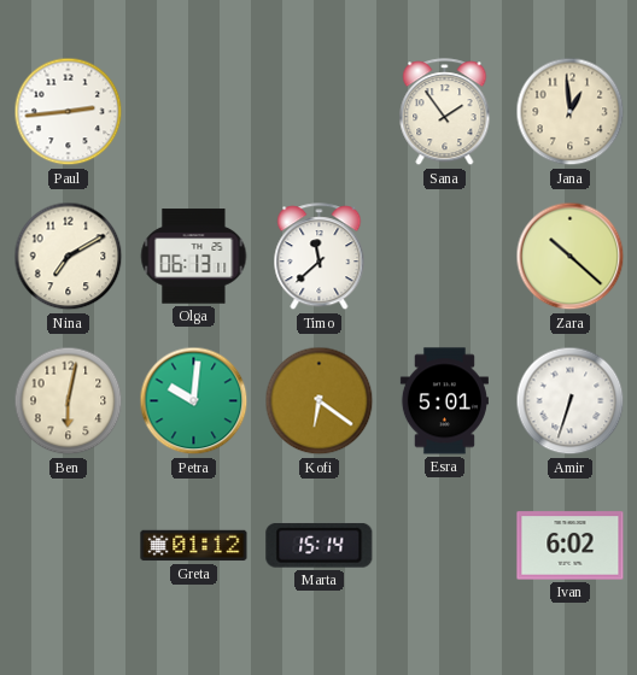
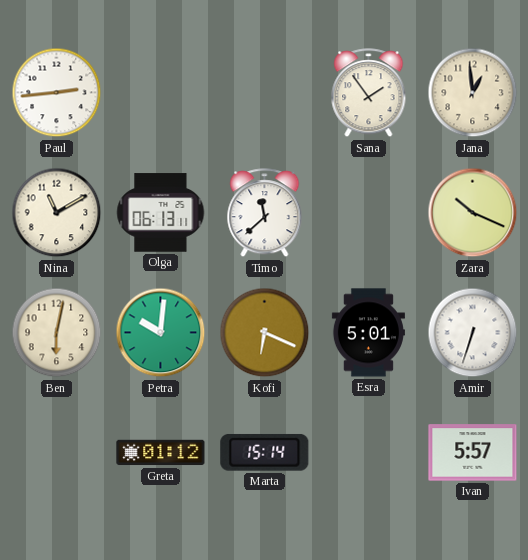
Nina: 7:10 -> 11:10
Zara: 10:22 -> 10:19
Kofi: 6:21 -> 6:19
Ivan: 6:02 -> 5:57
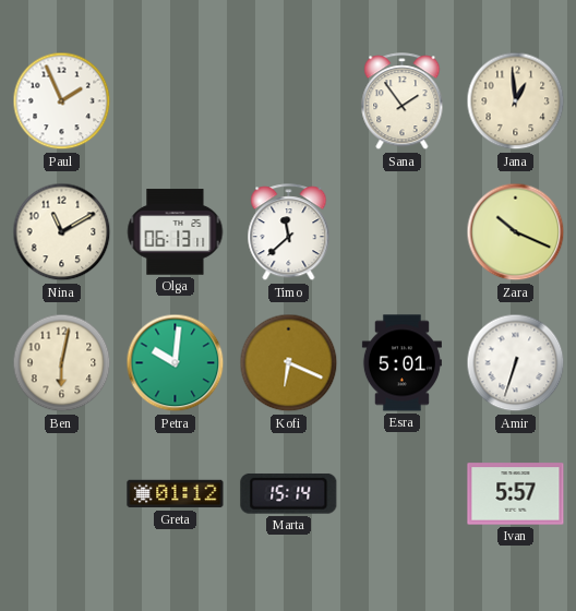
Paul: 2:44 -> 1:56
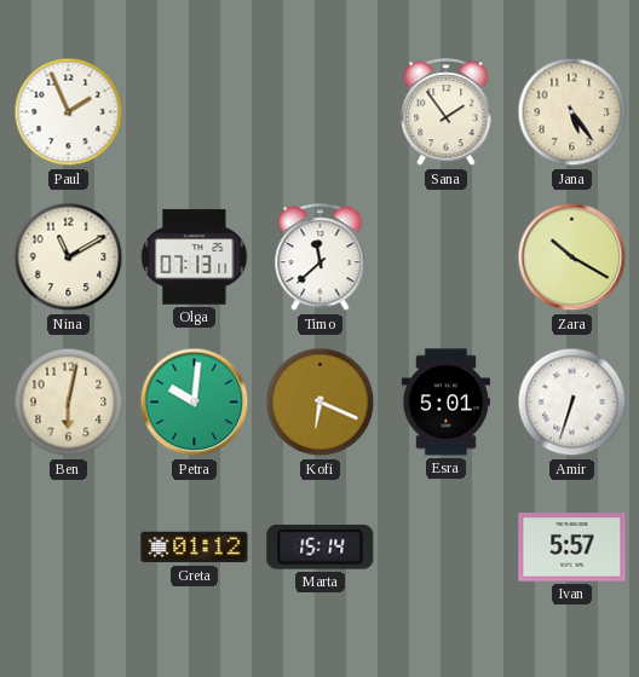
Jana: 12:59 -> 5:24
Olga: 06:13 -> 07:13
Zara: 10:19 -> 10:20
